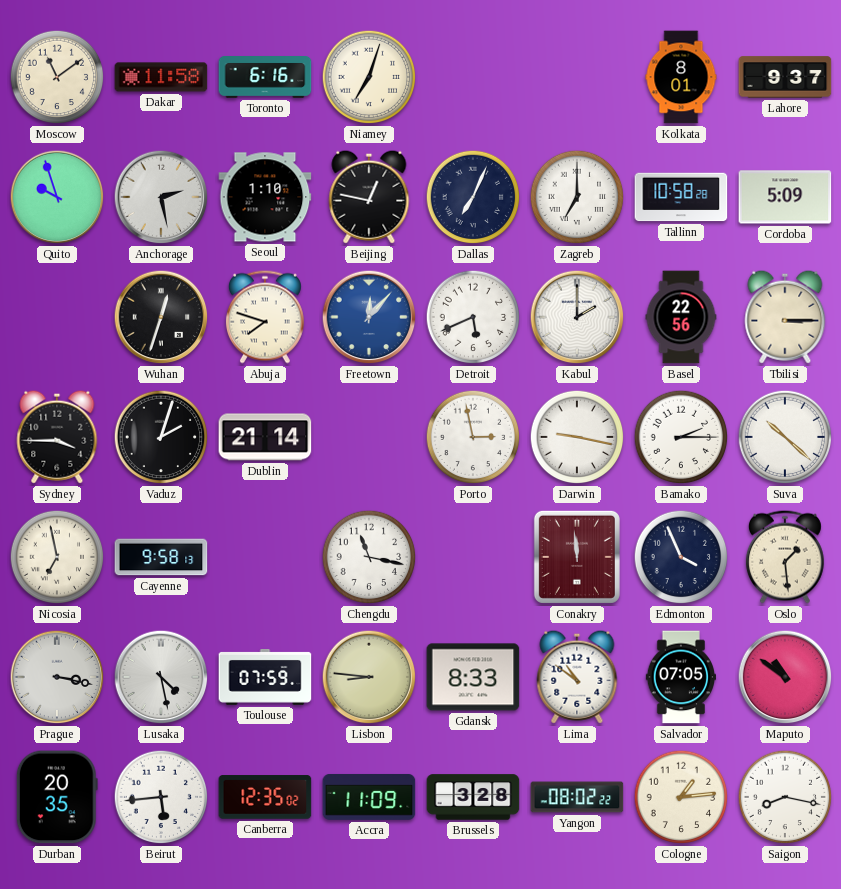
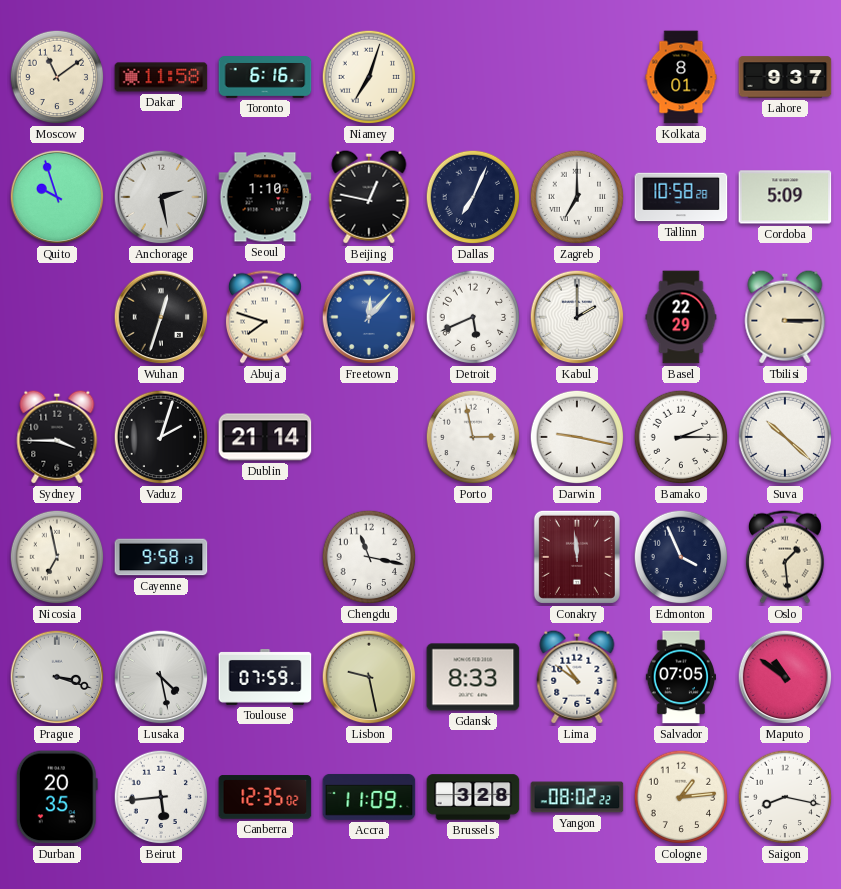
Basel: 22:56 -> 22:29
Prague: 3:17 -> 3:18
Lisbon: 8:46 -> 9:28
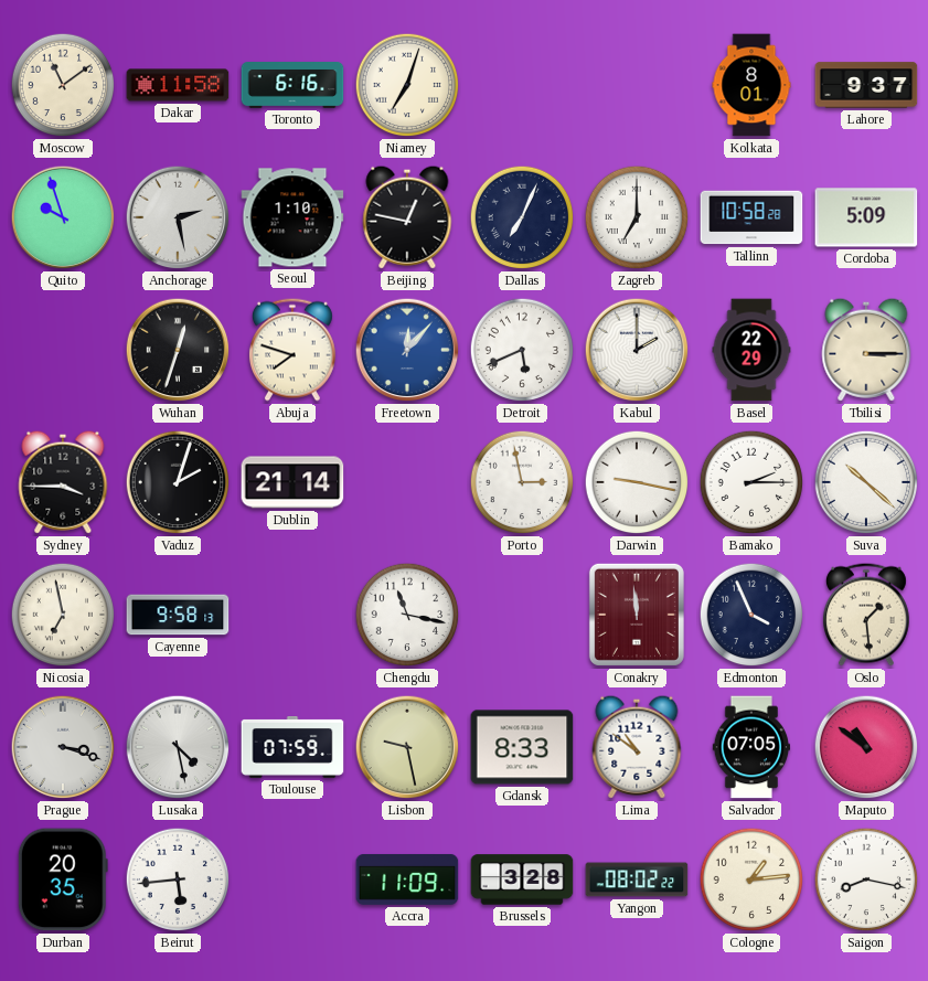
Canberra: 12:35 -> none
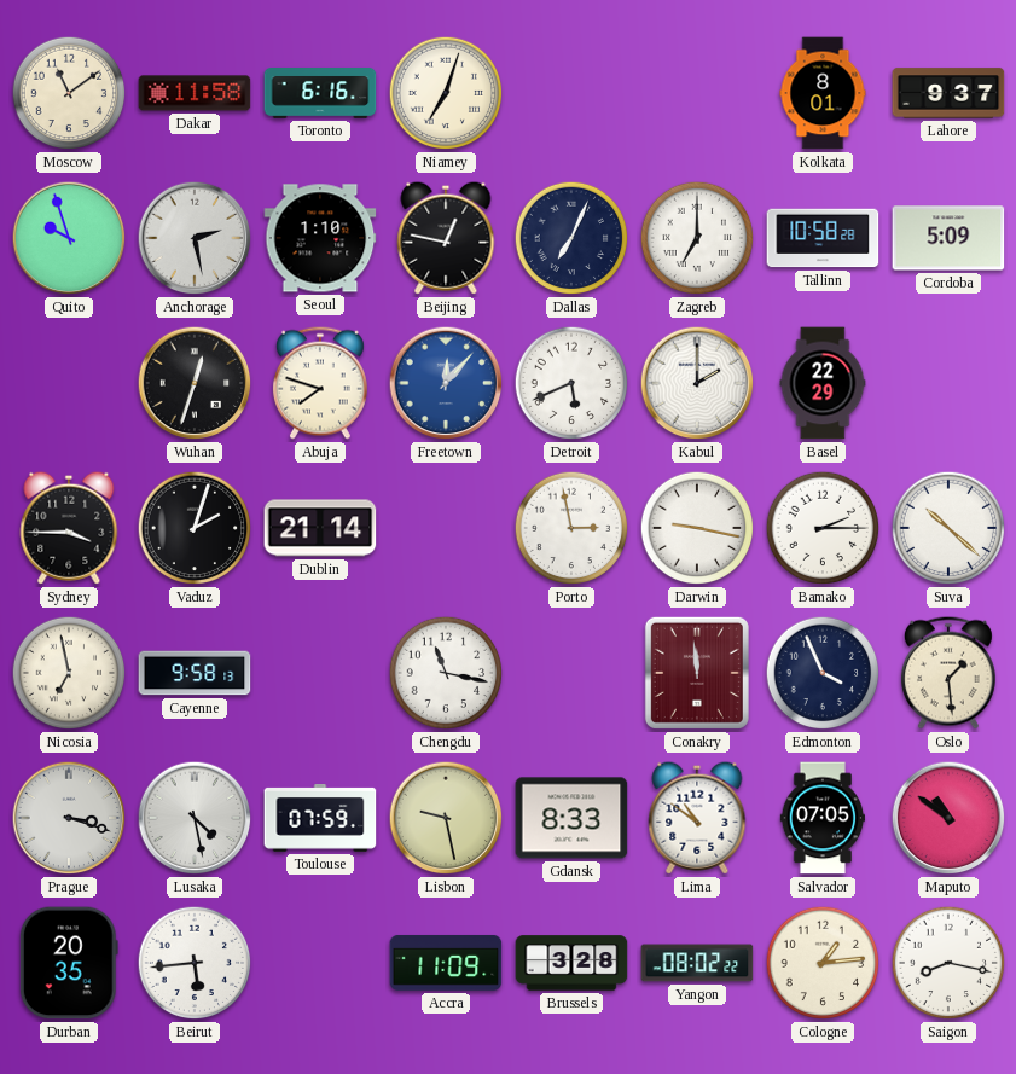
Tbilisi: 3:15 -> none
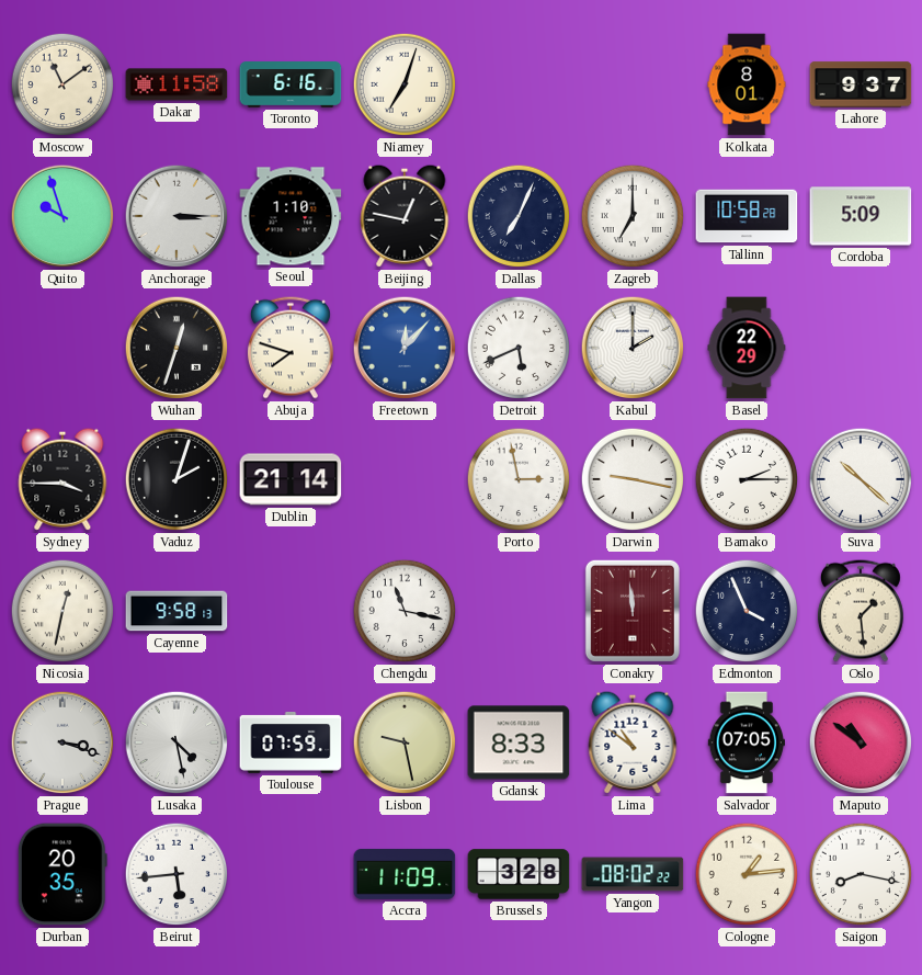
Anchorage: 2:28 -> 3:15
Nicosia: 6:58 -> 12:32
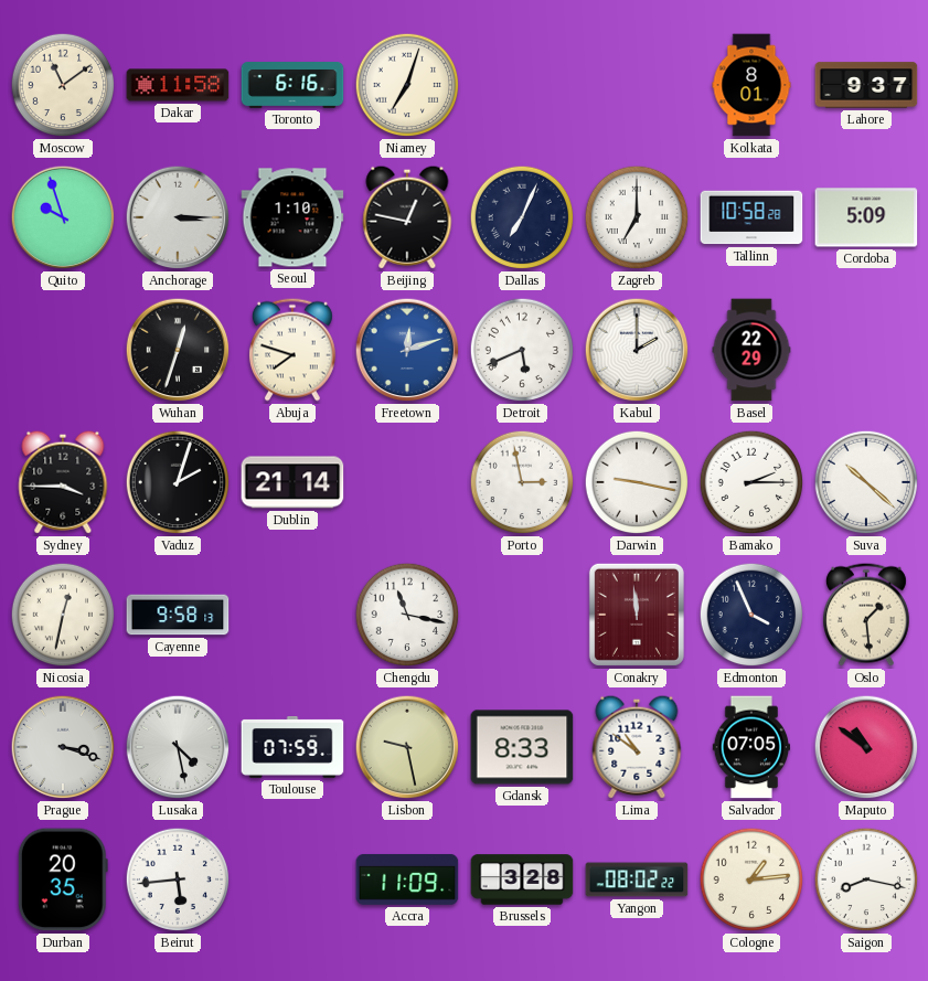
Freetown: 12:07 -> 12:12
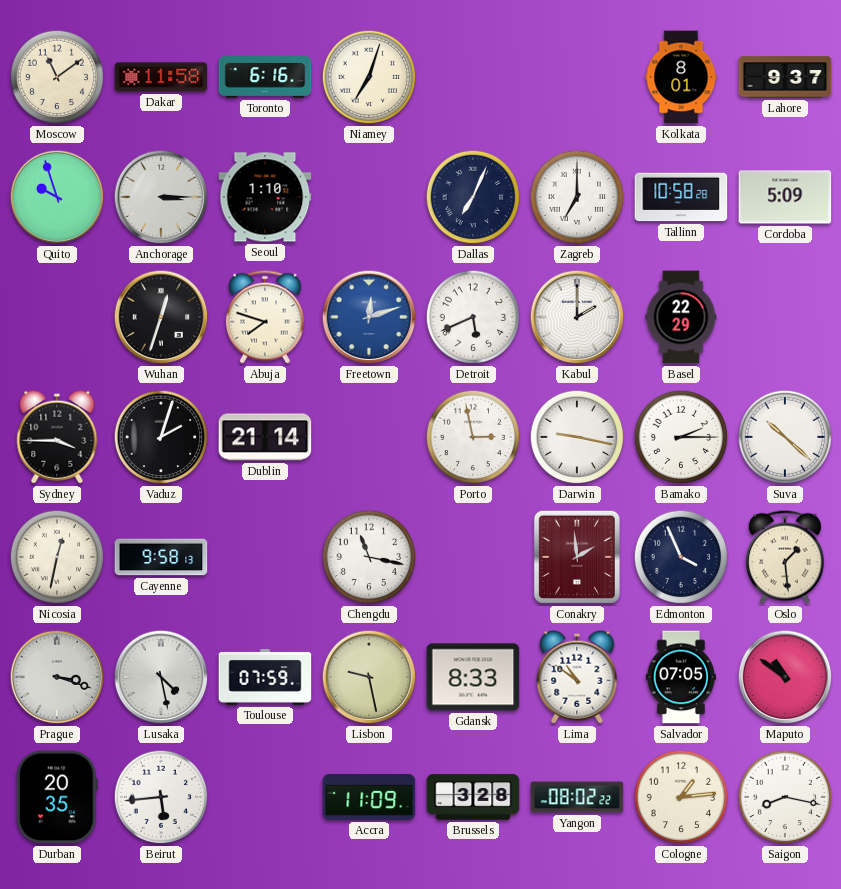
Beijing: 12:47 -> none
Conakry: 11:59 -> 1:59
